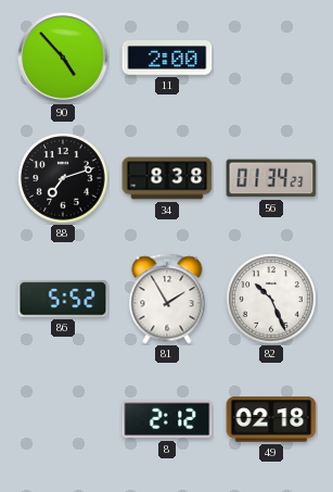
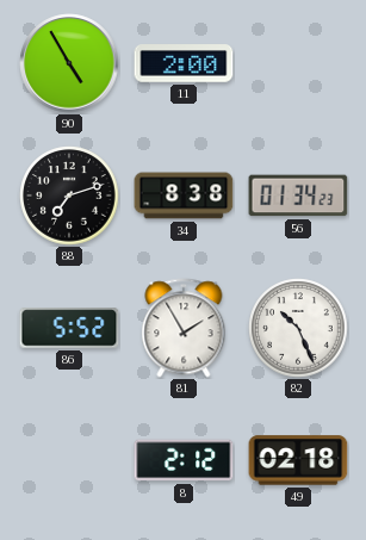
90: 4:53 -> 4:55
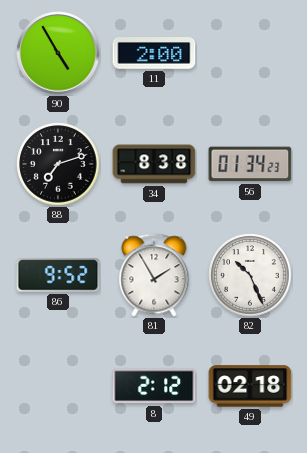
86: 5:52 -> 9:52
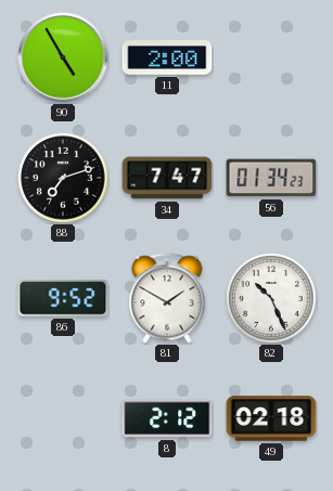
34: 8:38 -> 7:47
81: 1:55 -> 1:50
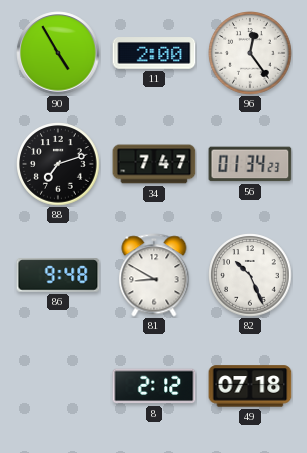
96: none -> 12:24
86: 9:52 -> 9:48
81: 1:50 -> 8:50
49: 02:18 -> 07:18
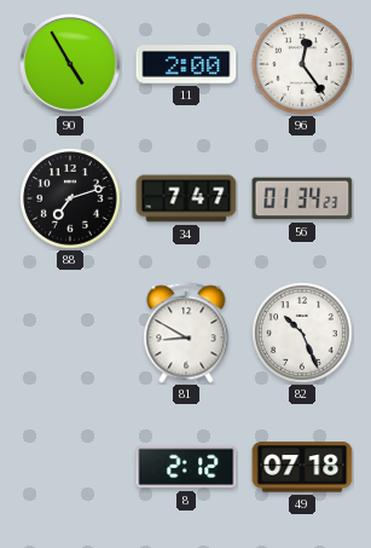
86: 9:48 -> none
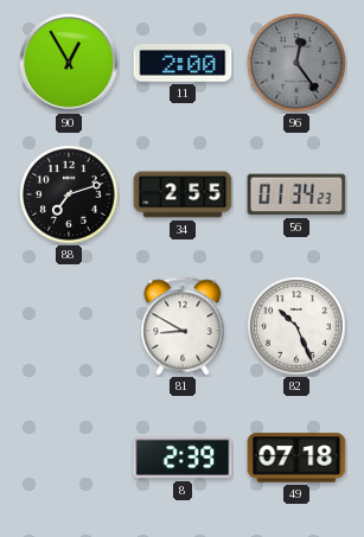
90: 4:55 -> 12:55
96 dial: white -> grey
34: 7:47 -> 2:55
8: 2:12 -> 2:39
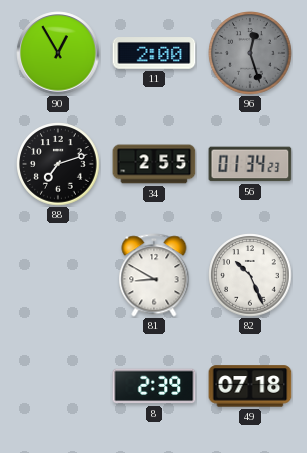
96: 12:24 -> 12:27
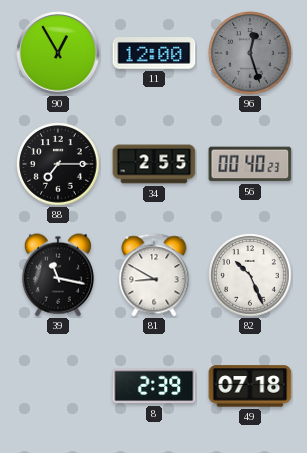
11: 2:00 -> 12:00
88: 7:12 -> 7:15
56: 01:34 -> 00:40
39: none -> 11:17
